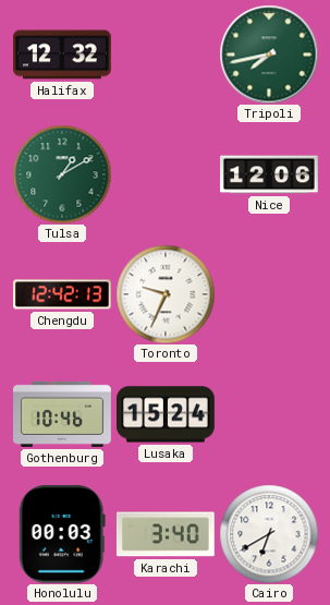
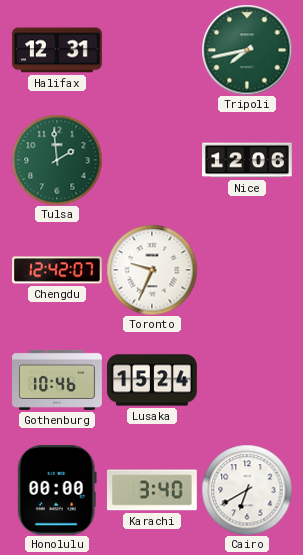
Halifax: 12:32 -> 12:31
Tulsa: 1:10 -> 1:59
Chengdu: 12:42:13 -> 12:42:07
Honolulu: 00:03 -> 00:00
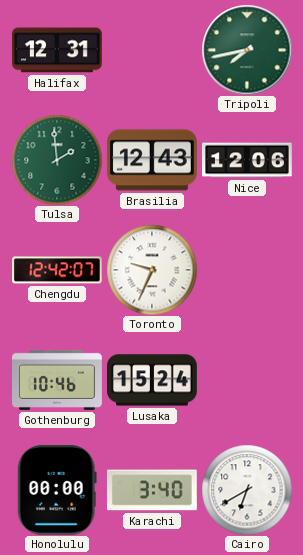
Brasilia: none -> 12:43
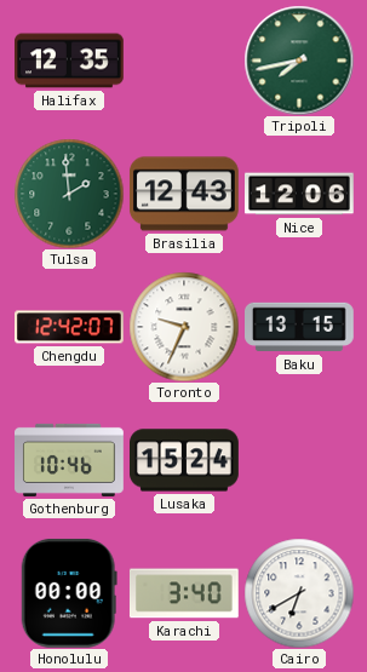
Halifax: 12:31 -> 12:35
Baku: none -> 13:15
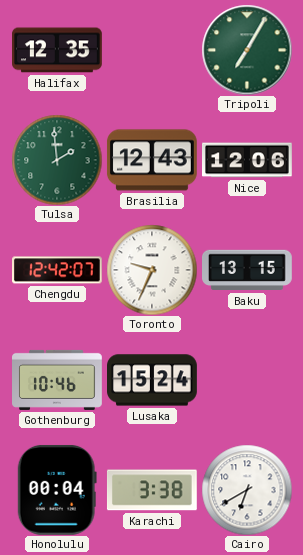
Tripoli: 7:43 -> 7:05
Honolulu: 00:00 -> 00:04
Karachi: 3:40 -> 3:38
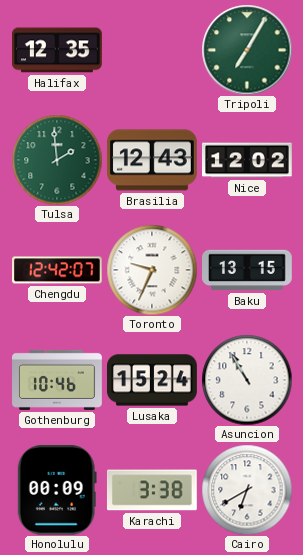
Nice: 12:06 -> 12:02
Asuncion: none -> 10:55
Honolulu: 00:04 -> 00:09
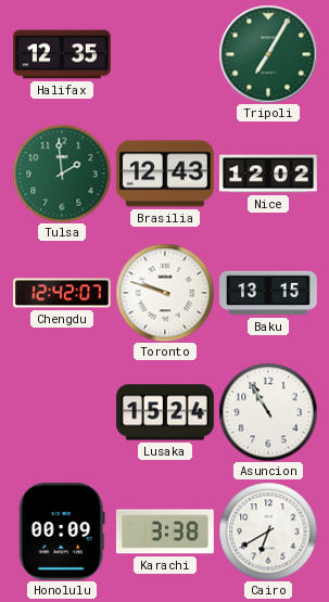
Toronto: 9:34 -> 9:48
Gothenburg: 10:46 -> none
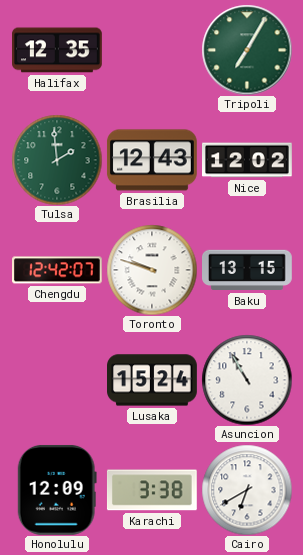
Honolulu: 00:09 -> 12:09
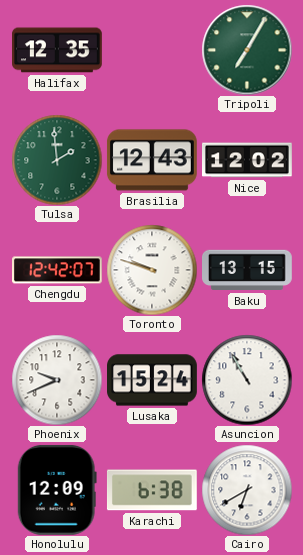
Phoenix: none -> 9:41
Karachi: 3:38 -> 6:38
